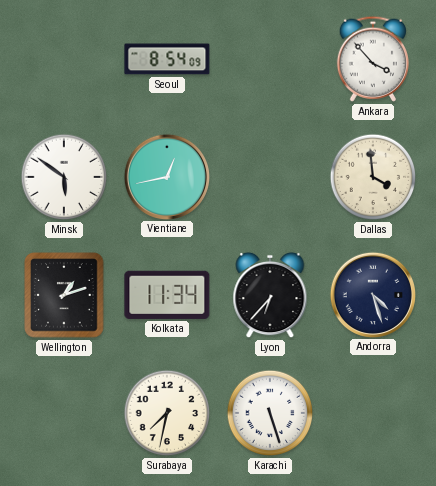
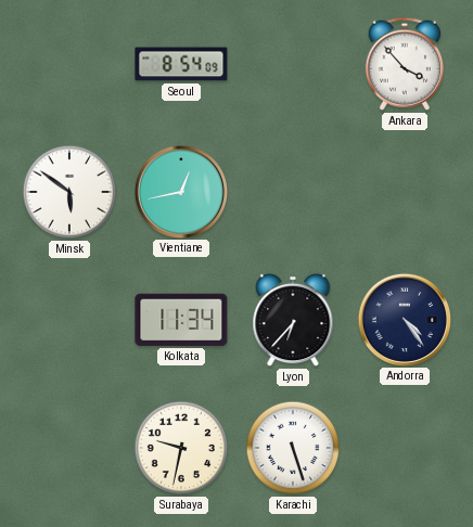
Dallas: 3:59 -> none
Wellington: 1:12 -> none
Andorra: 4:27 -> 4:24
Surabaya: 7:32 -> 9:32
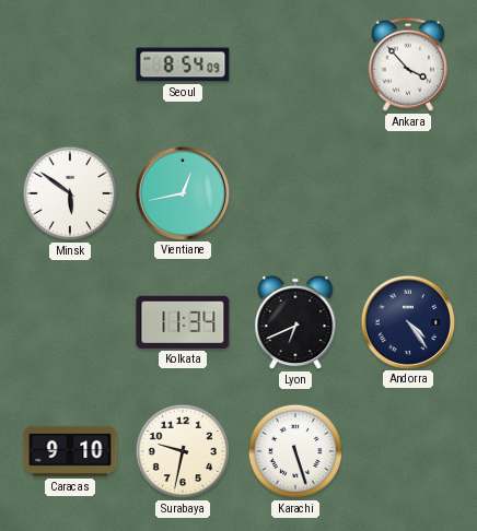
Lyon: 6:37 -> 6:41
Caracas: none -> 9:10
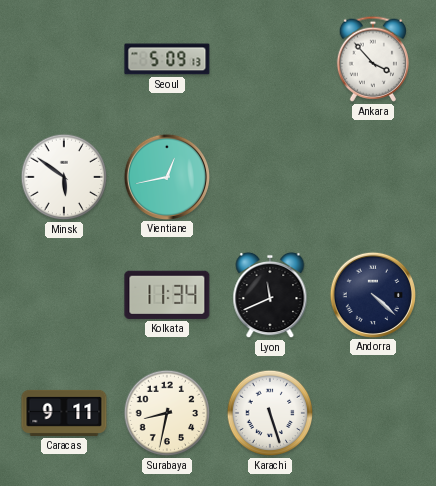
Seoul: 8:54 -> 5:09
Lyon: 6:41 -> 11:41
Andorra: 4:24 -> 4:22
Caracas: 9:10 -> 9:11
Surabaya: 9:32 -> 8:32
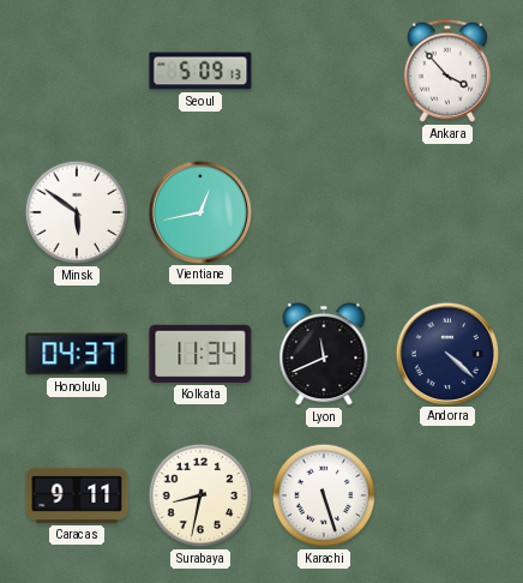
Honolulu: none -> 04:37
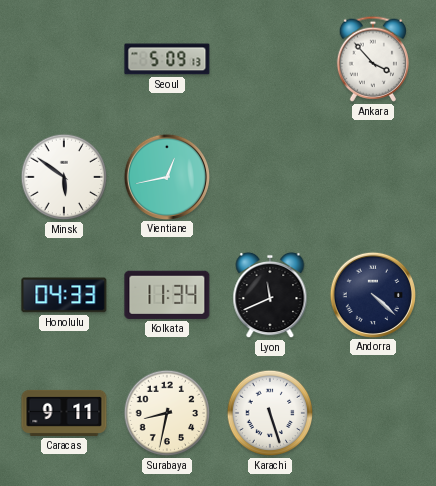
Honolulu: 04:37 -> 04:33
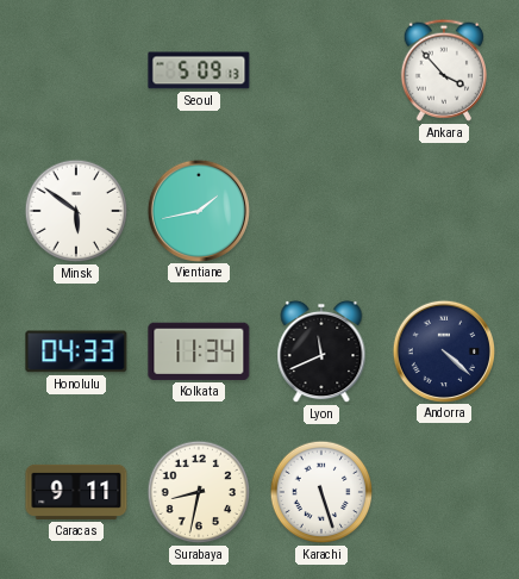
Vientiane: 12:43 -> 1:43
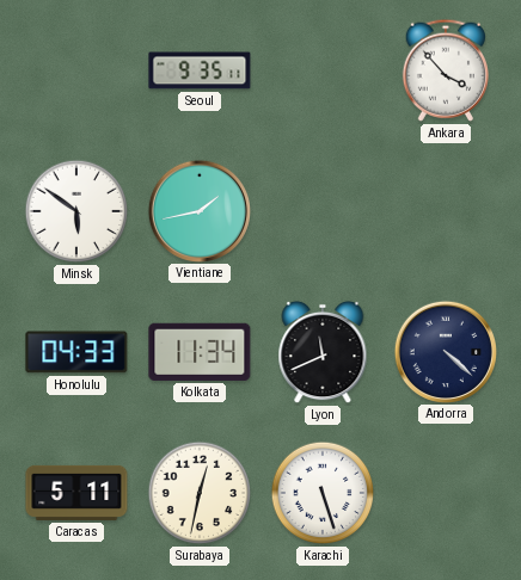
Seoul: 5:09 -> 9:35
Caracas: 9:11 -> 5:11
Surabaya: 8:32 -> 12:32
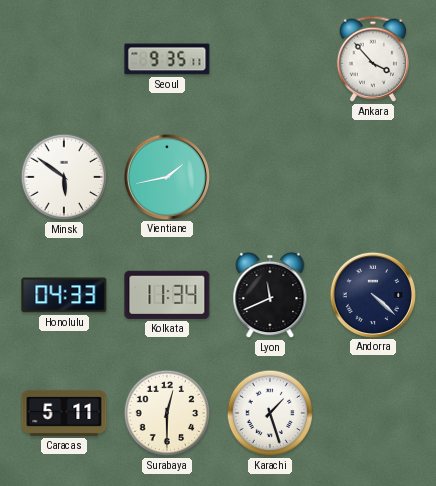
Surabaya: 12:32 -> 12:30
Karachi: 5:27 -> 1:27
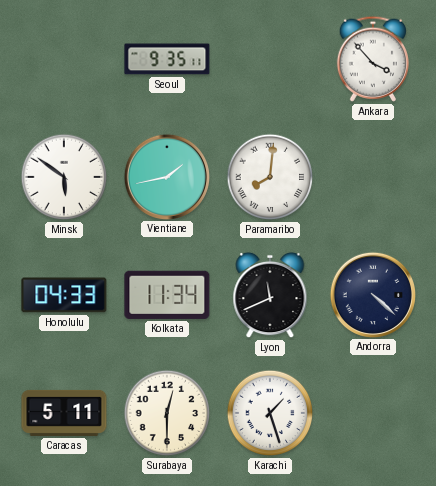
Paramaribo: none -> 8:01
